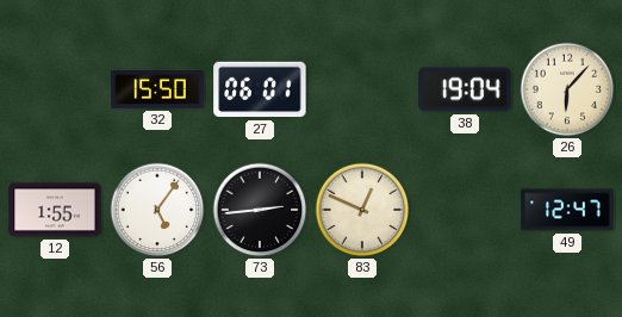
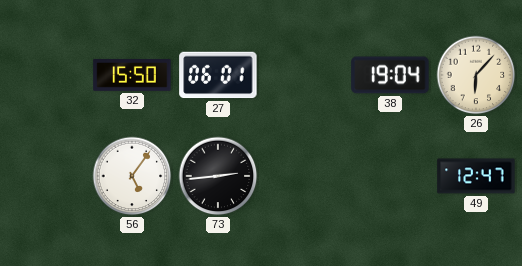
12: 1:55 -> none
83: 12:49 -> none
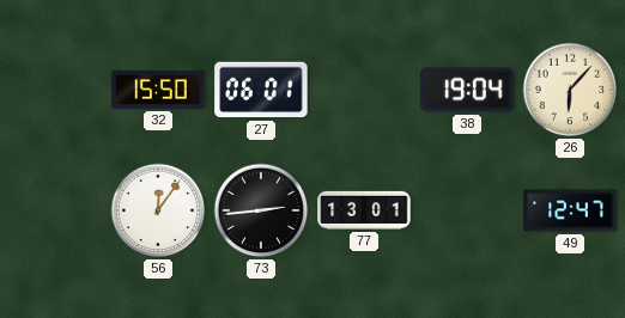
56: 5:06 -> 12:06
77: none -> 13:01
